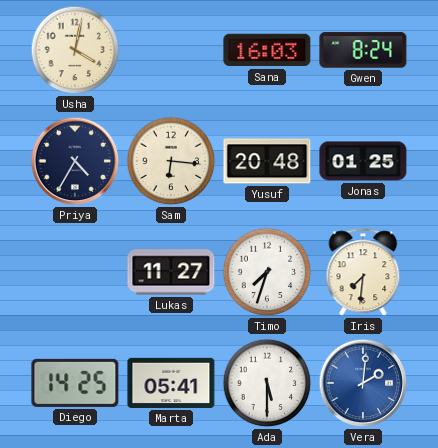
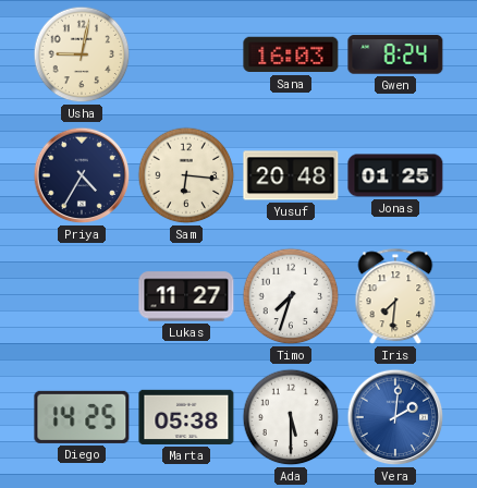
Usha: 4:02 -> 9:02
Marta: 05:41 -> 05:38
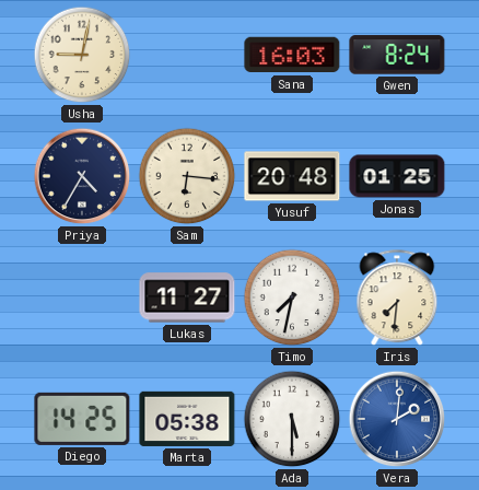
Timo: 7:33 -> 7:32
